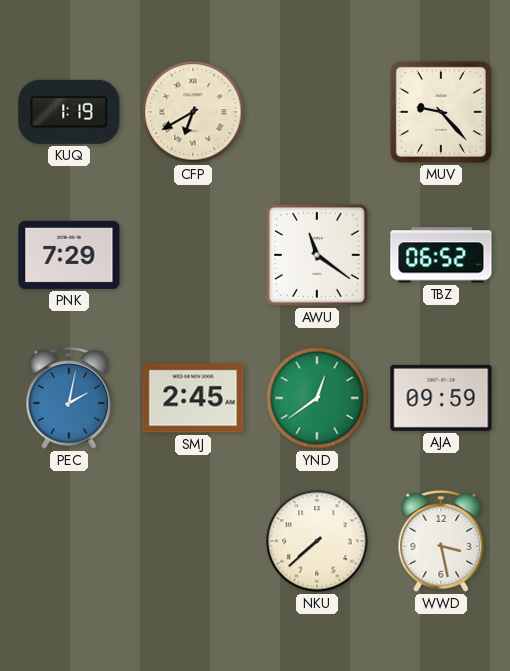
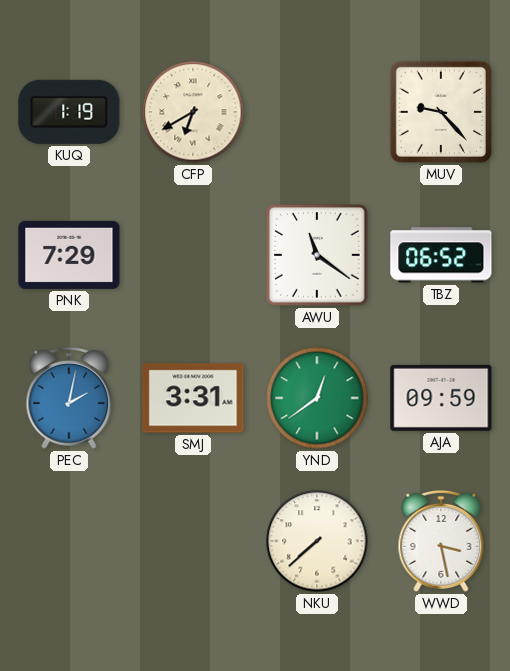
SMJ: 2:45 -> 3:31
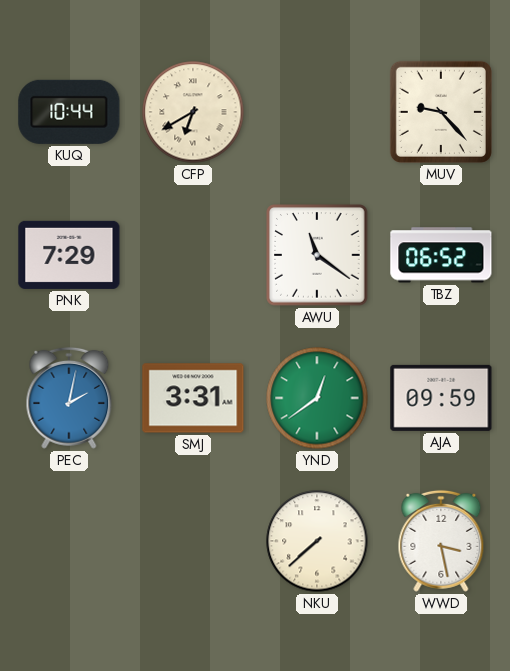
KUQ: 1:19 -> 10:44
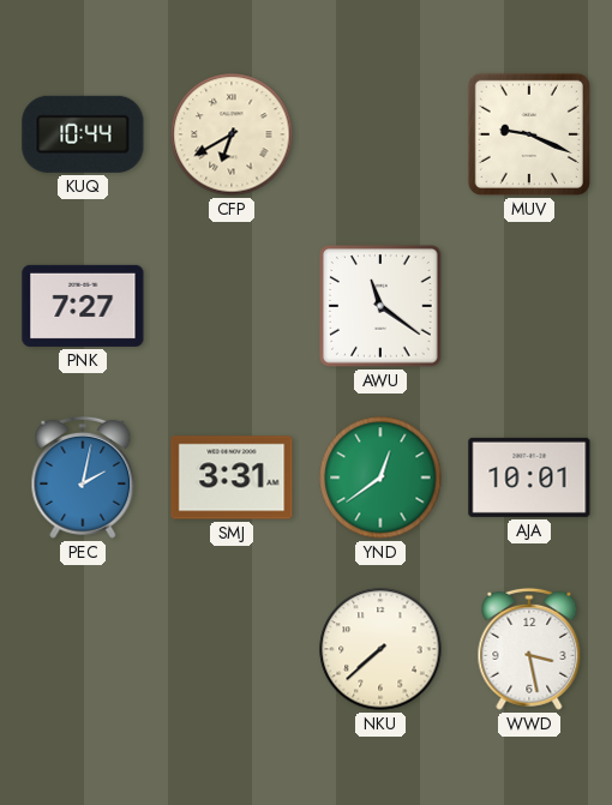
MUV: 9:23 -> 9:19
PNK: 7:29 -> 7:27
TBZ: 06:52 -> none
AJA: 09:59 -> 10:01
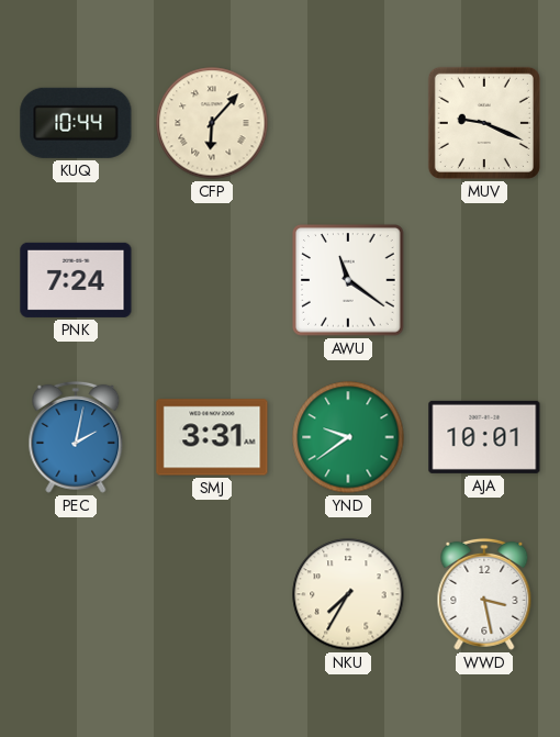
CFP: 6:40 -> 6:07
PNK: 7:27 -> 7:24
YND: 12:39 -> 9:39
NKU: 7:38 -> 7:35
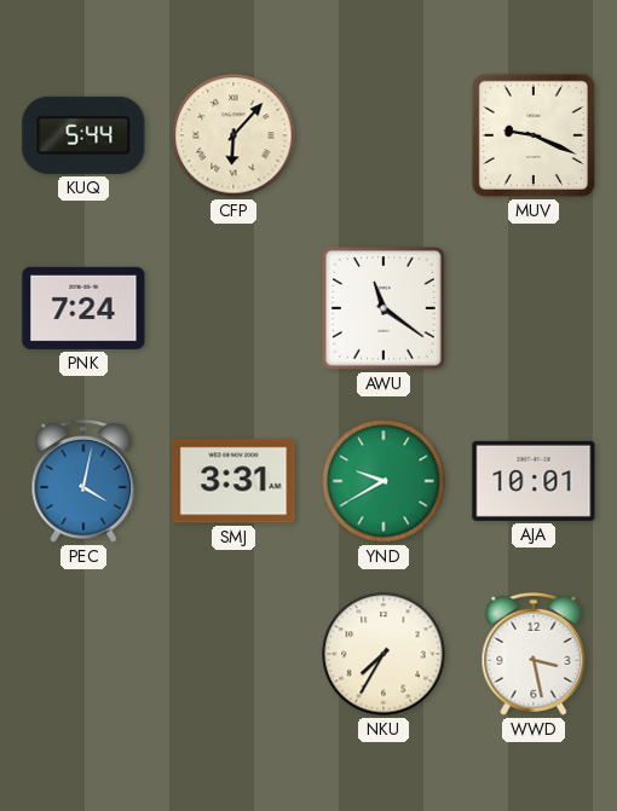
KUQ: 10:44 -> 5:44
PEC: 2:02 -> 4:02
YND: 9:39 -> 9:40
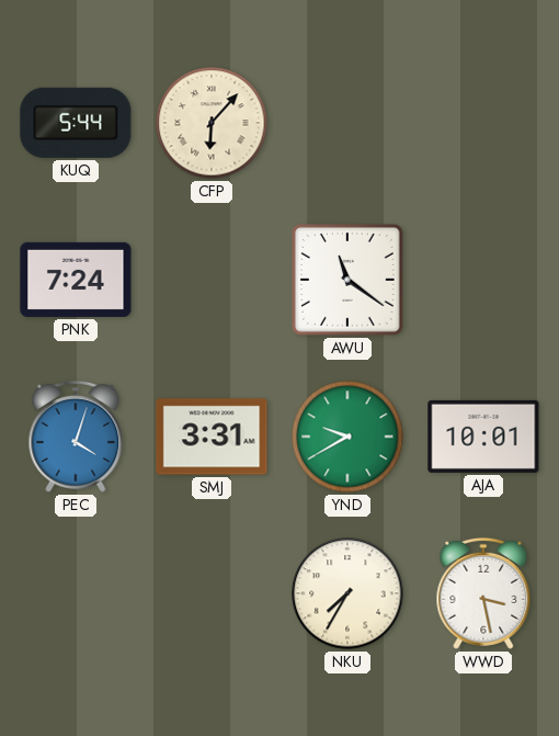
MUV: 9:19 -> none
PEC: 4:02 -> 4:03
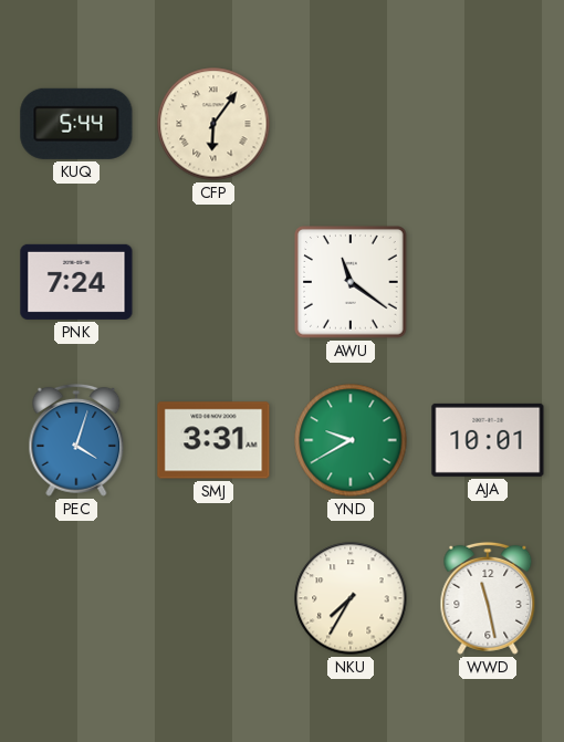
CFP: 6:07 -> 6:06
WWD: 3:28 -> 11:28
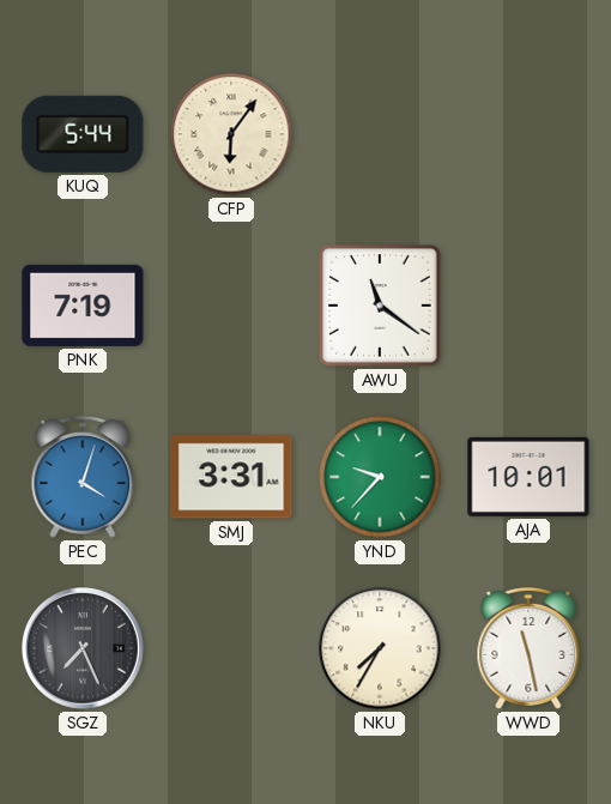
PNK: 7:24 -> 7:19
YND: 9:40 -> 9:37
SGZ: none -> 7:26
